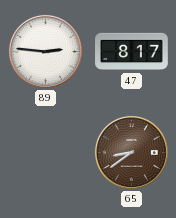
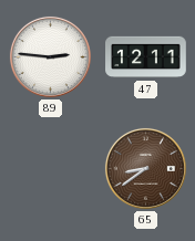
47: 8:17 -> 12:11
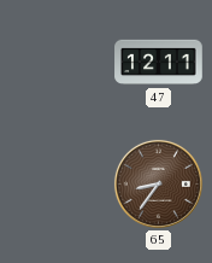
89: 2:46 -> none
65: 8:39 -> 8:36
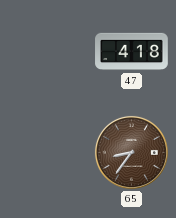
47: 12:11 -> 4:18
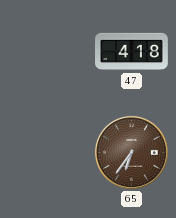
65: 8:36 -> 6:36
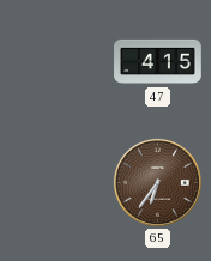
47: 4:18 -> 4:15
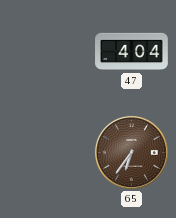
47: 4:15 -> 4:04
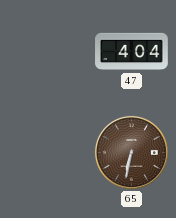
65: 6:36 -> 6:32
